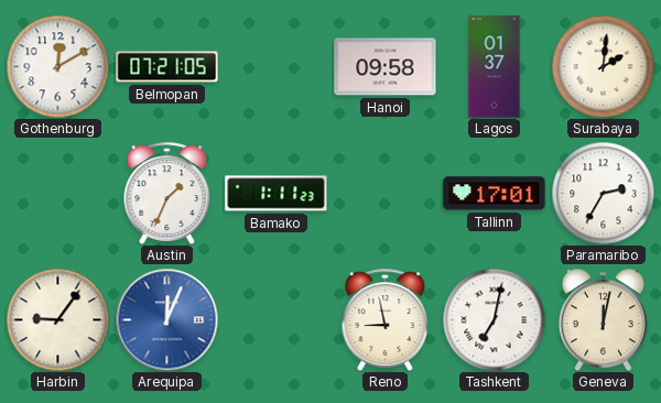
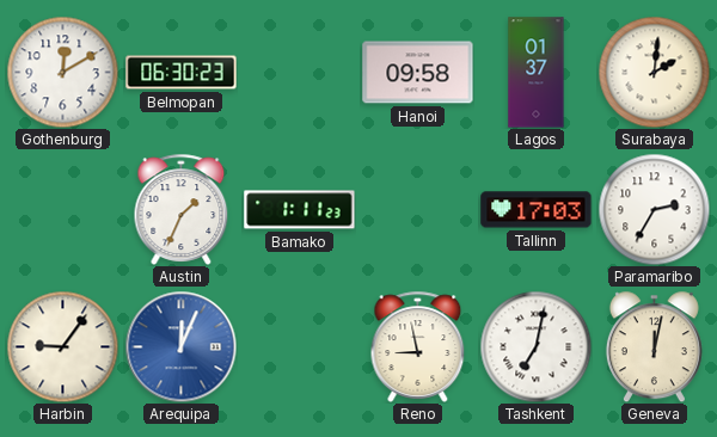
Belmopan: 07:21 -> 06:30
Tallinn: 17:01 -> 17:03
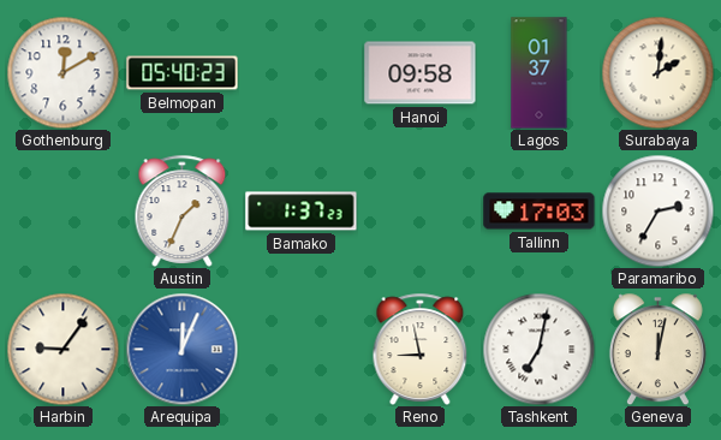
Belmopan: 06:30 -> 05:40
Bamako: 1:11 -> 1:37
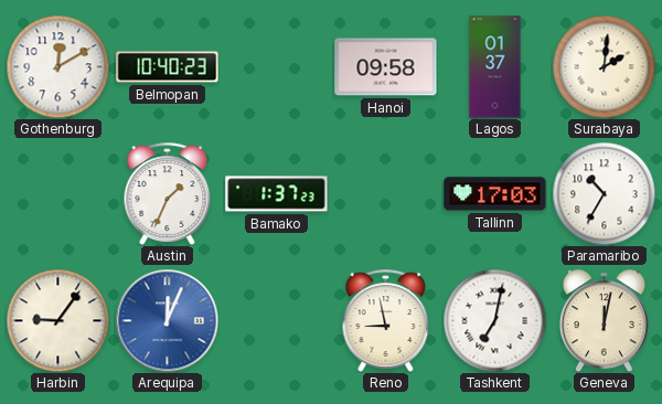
Belmopan: 05:40 -> 10:40
Paramaribo: 2:35 -> 10:35
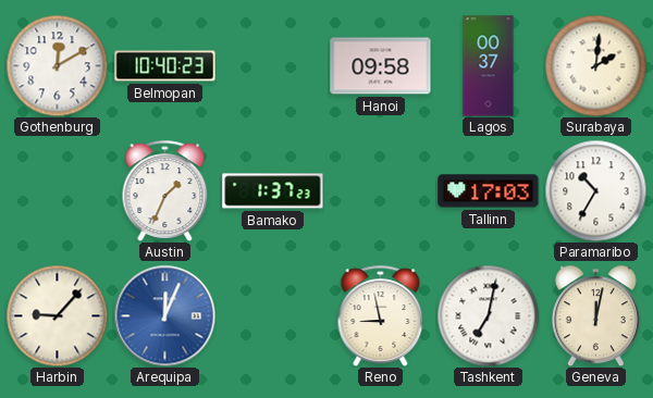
Lagos: 01:37 -> 00:37
Harbin: 9:06 -> 9:07
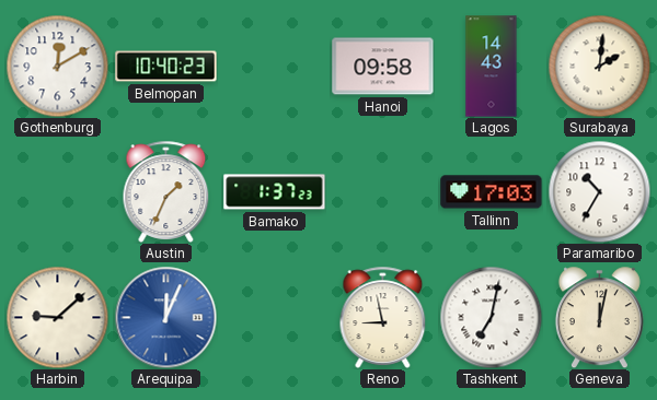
Lagos: 00:37 -> 14:43
Harbin: 9:07 -> 9:08
